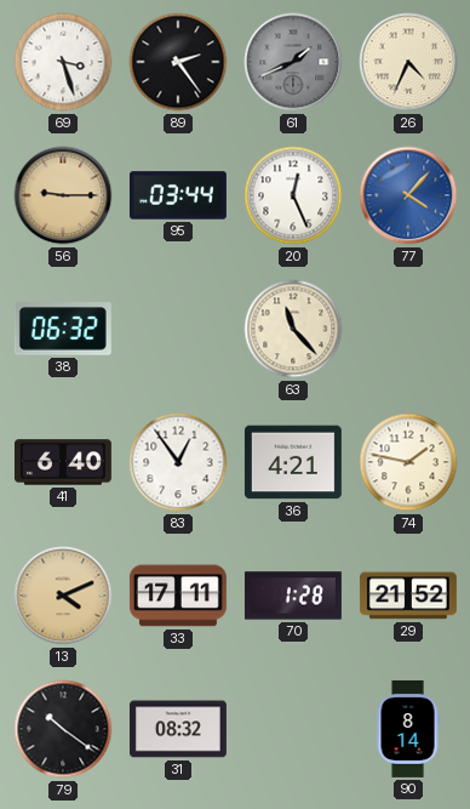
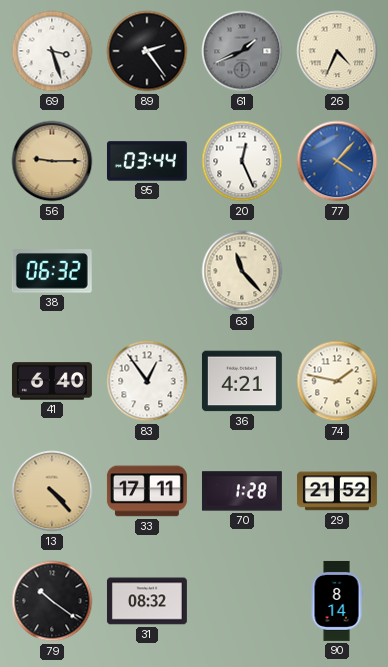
13: 4:11 -> 4:23
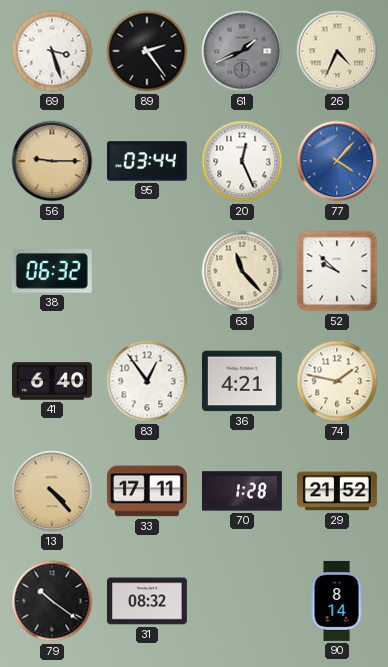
52: none -> 9:52
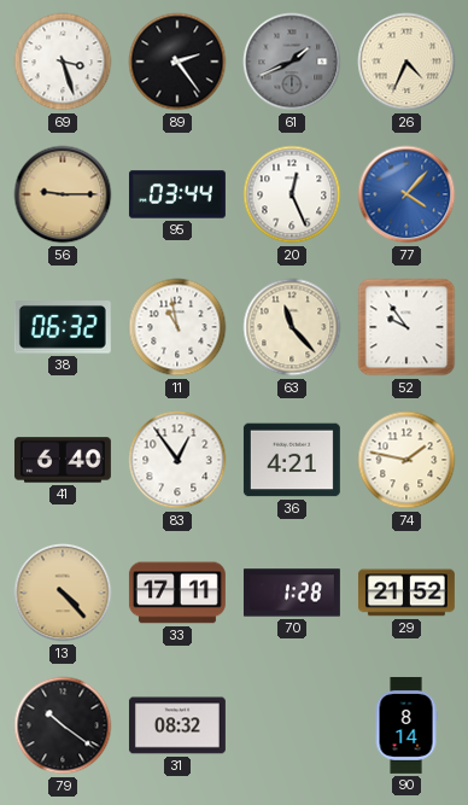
11: none -> 10:58
52: 9:52 -> 9:54
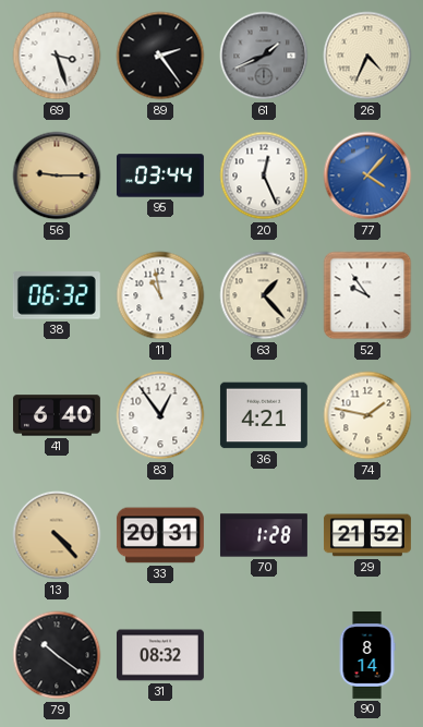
63: 11:23 -> 1:23
33: 17:11 -> 20:31
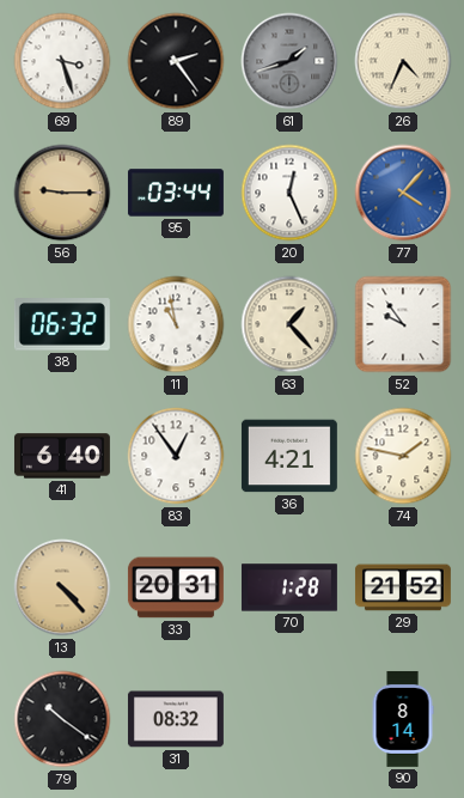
61: 1:41 -> 1:42
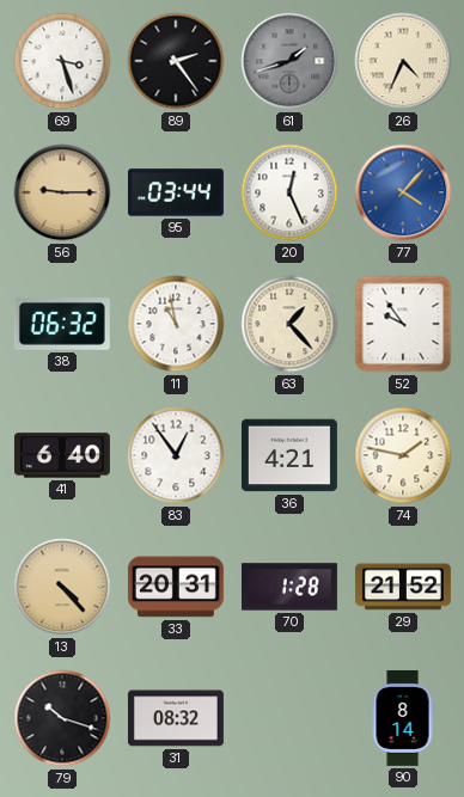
79: 10:21 -> 10:18
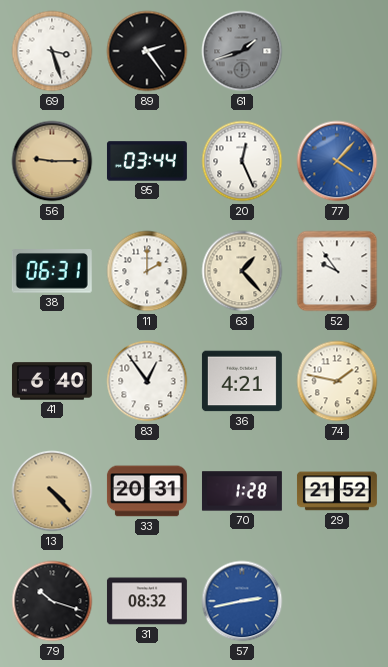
26: 4:34 -> none
38: 06:32 -> 06:31
11: 10:58 -> 2:00
57: none -> 2:43
90: 8:14 -> none
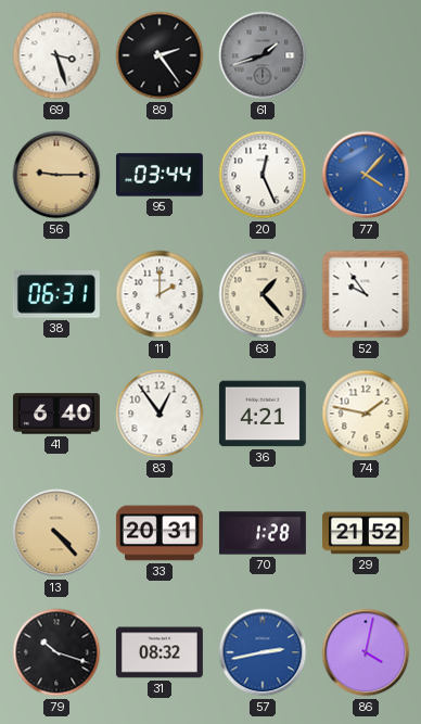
86: none -> 4:02
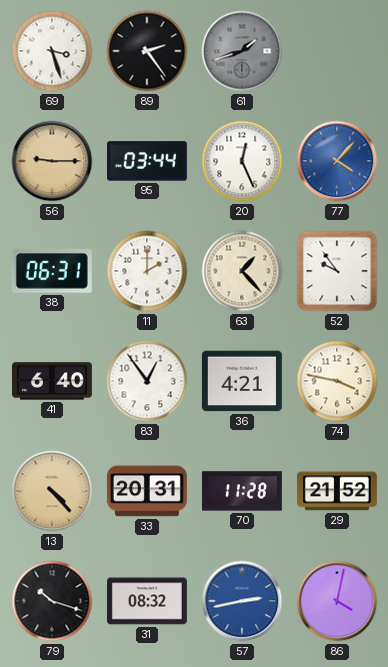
74: 1:47 -> 3:47
70: 1:28 -> 11:28
